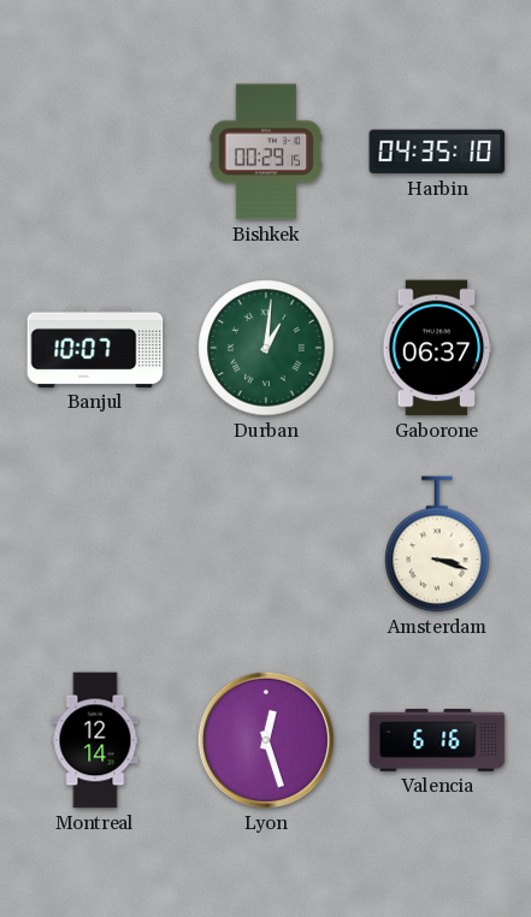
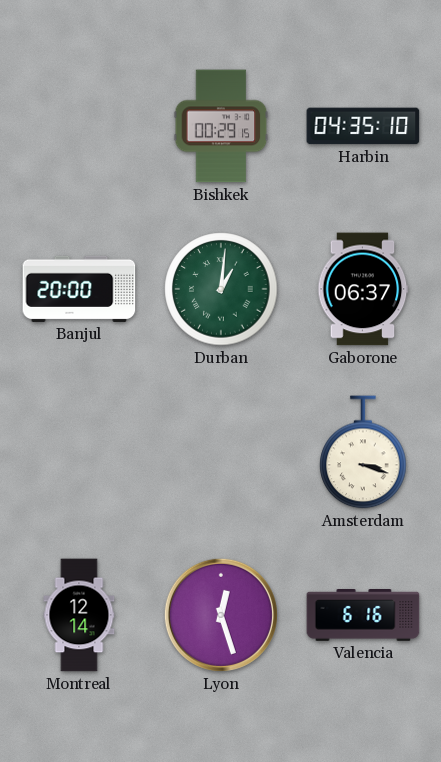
Banjul: 10:07 -> 20:00
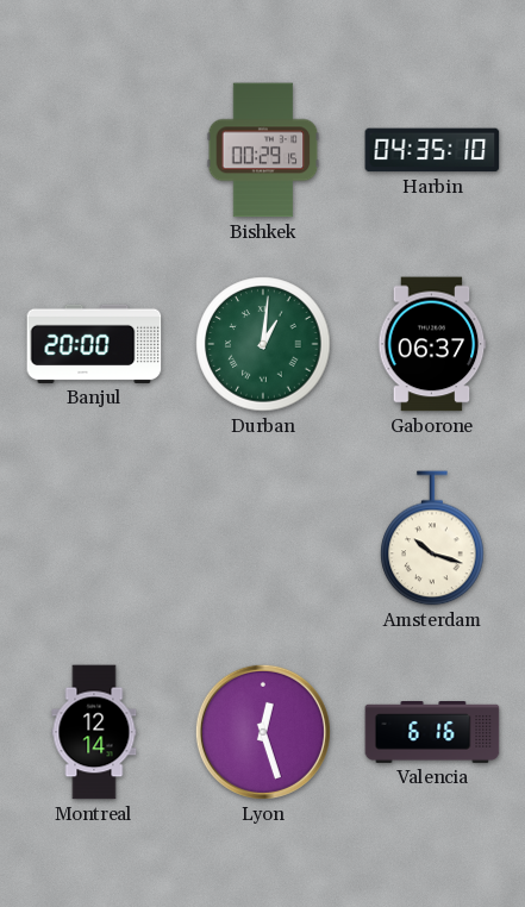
Amsterdam: 3:18 -> 10:18
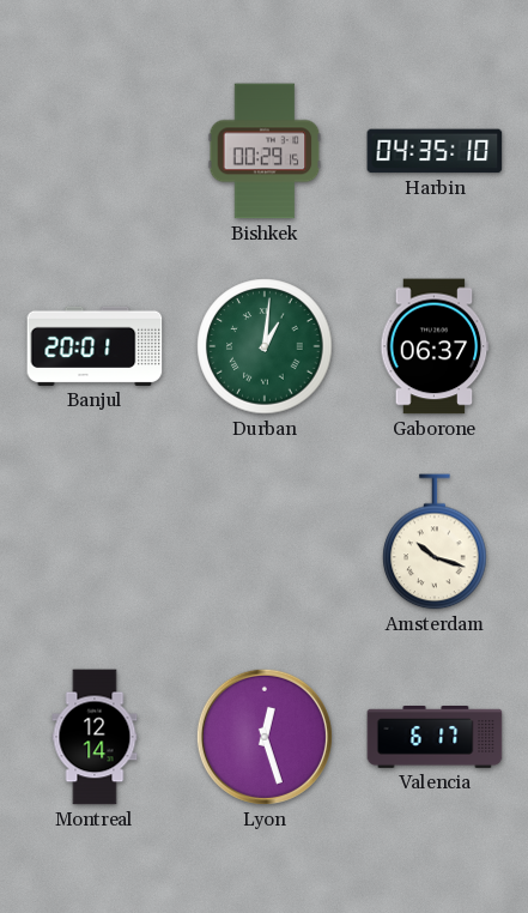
Banjul: 20:00 -> 20:01
Valencia: 6:16 -> 6:17
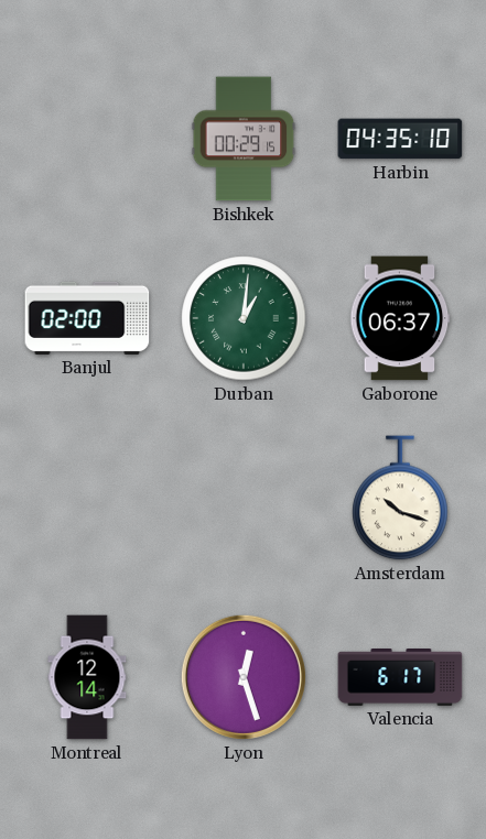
Banjul: 20:01 -> 02:00
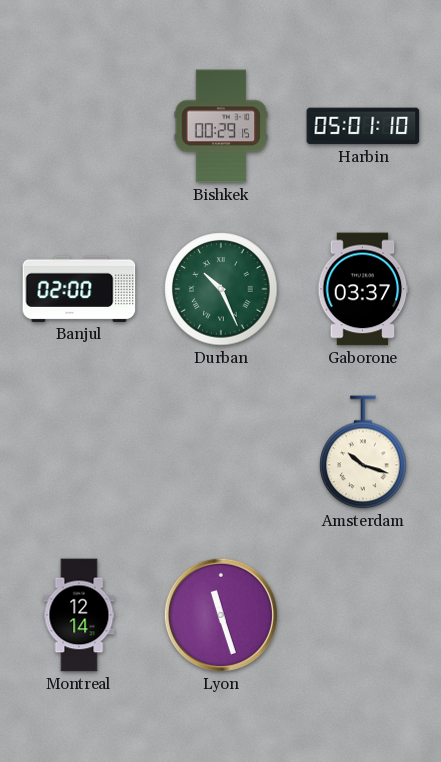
Harbin: 04:35 -> 05:01
Durban: 1:01 -> 10:26
Gaborone: 06:37 -> 03:37
Lyon: 12:27 -> 11:27
Valencia: 6:17 -> none
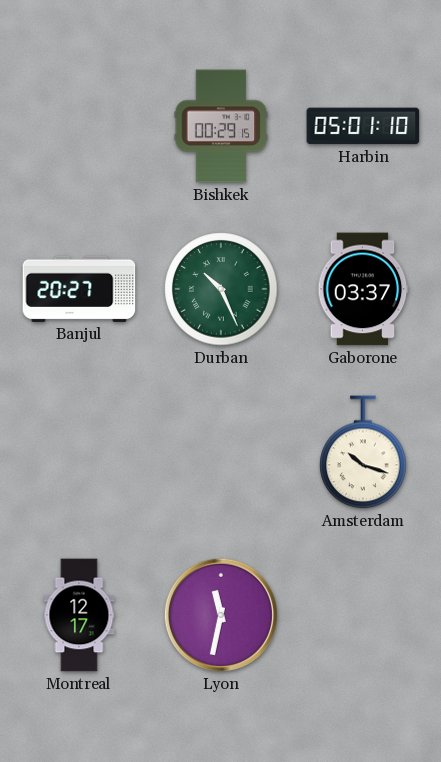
Banjul: 02:00 -> 20:27
Montreal: 12:14 -> 12:17
Lyon: 11:27 -> 11:32
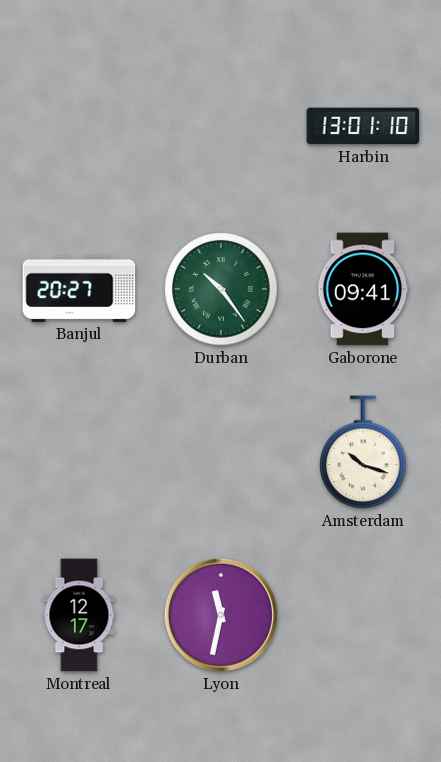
Bishkek: 00:29 -> none
Harbin: 05:01 -> 13:01
Durban: 10:26 -> 10:24
Gaborone: 03:37 -> 09:41
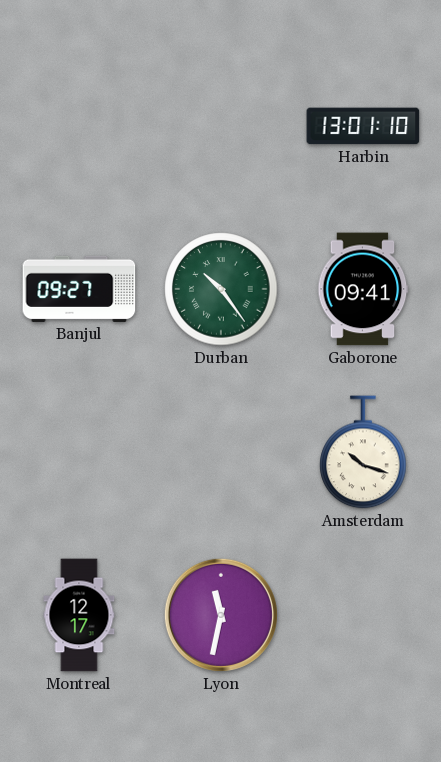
Banjul: 20:27 -> 09:27
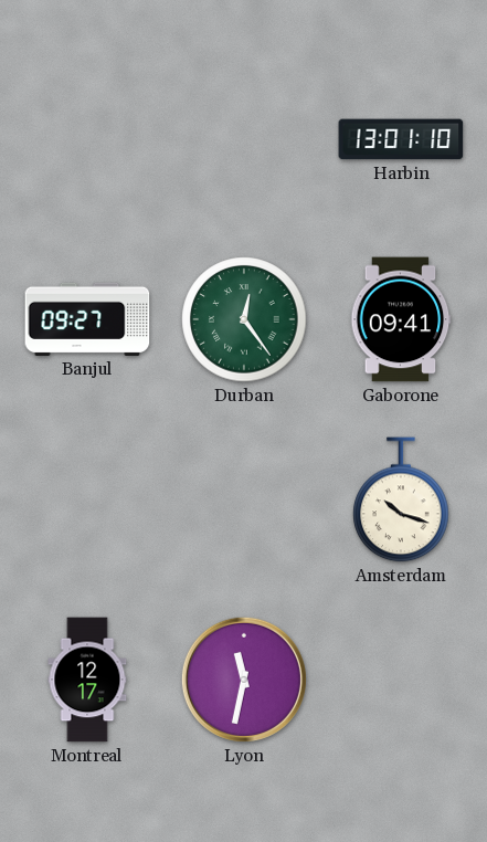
Durban: 10:24 -> 12:24
